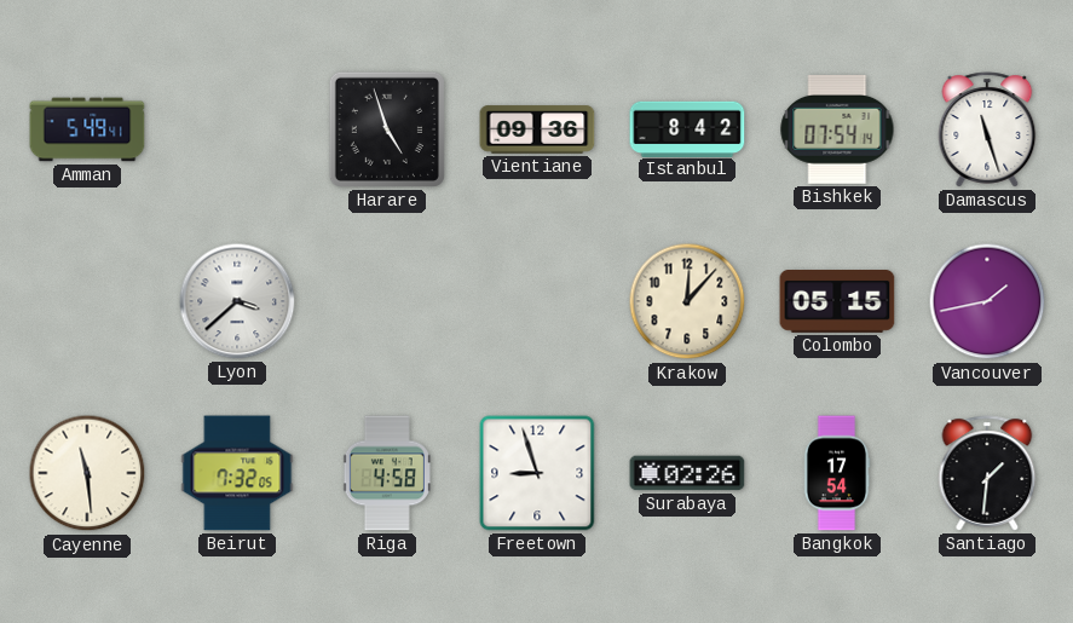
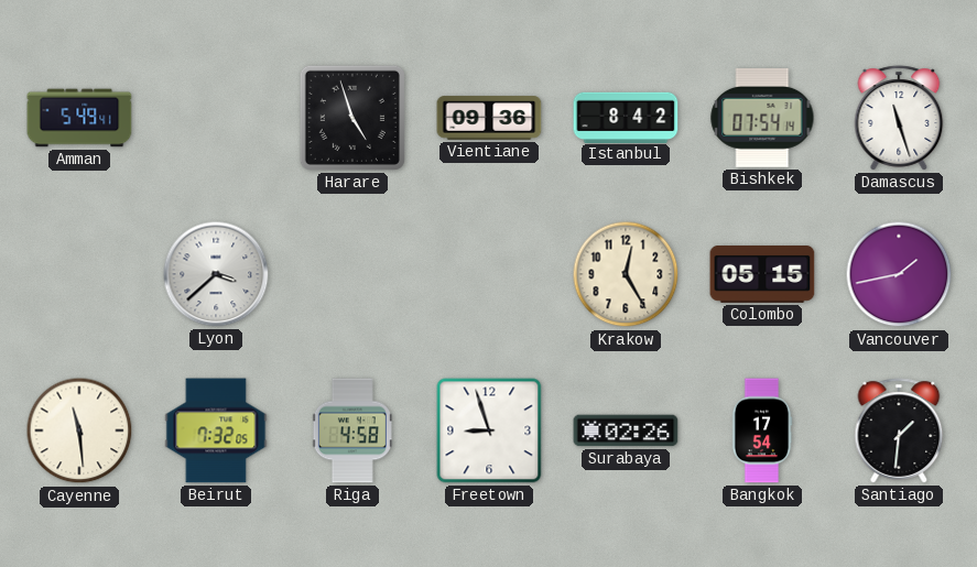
Krakow: 12:07 -> 12:25
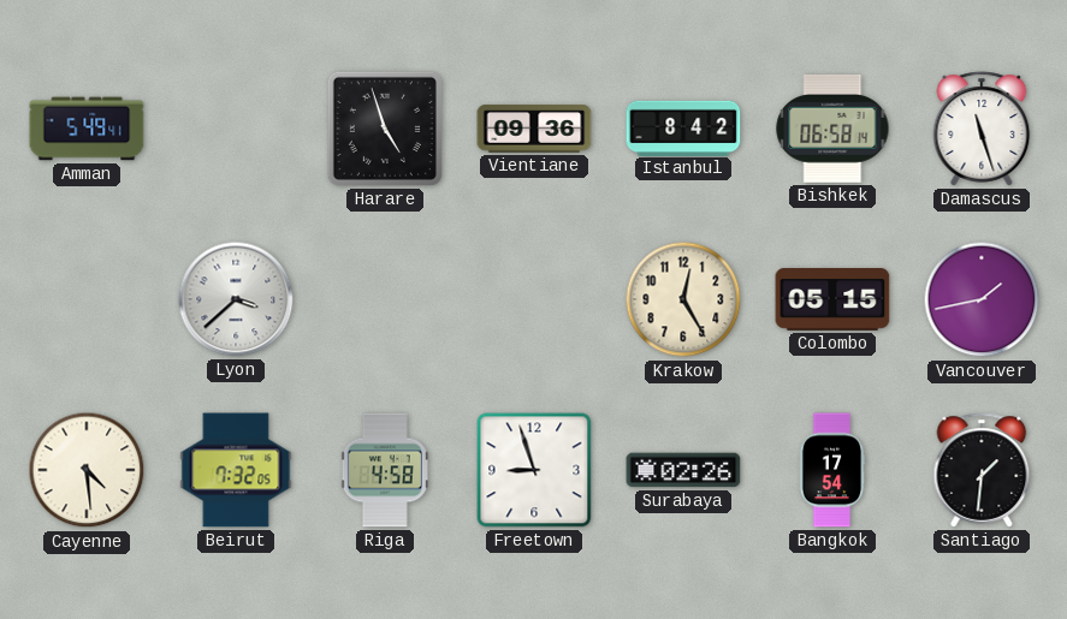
Bishkek: 07:54 -> 06:58
Cayenne: 11:29 -> 4:29
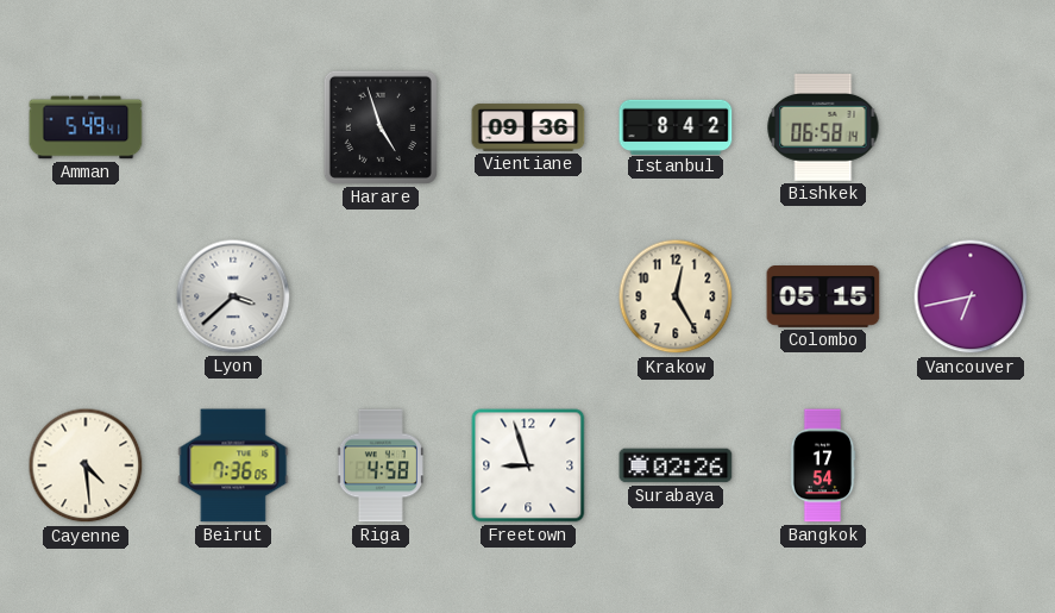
Damascus: 11:27 -> none
Vancouver: 1:43 -> 6:43
Beirut: 7:32 -> 7:36
Santiago: 1:31 -> none
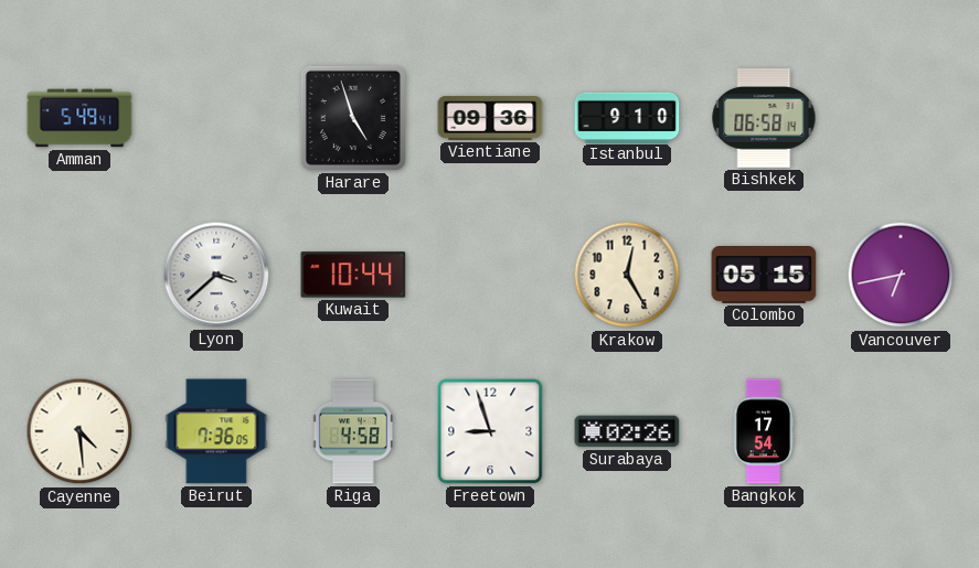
Istanbul: 8:42 -> 9:10
Kuwait: none -> 10:44
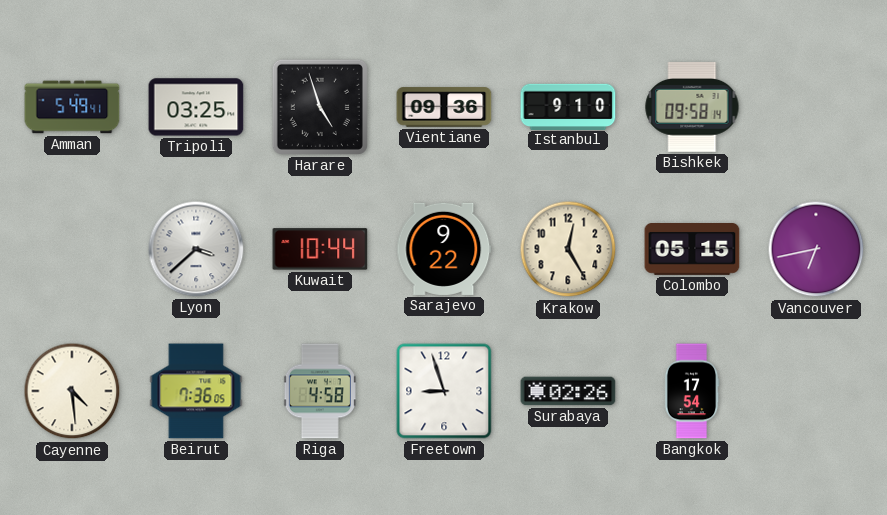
Tripoli: none -> 03:25
Bishkek: 06:58 -> 09:58
Sarajevo: none -> 9:22
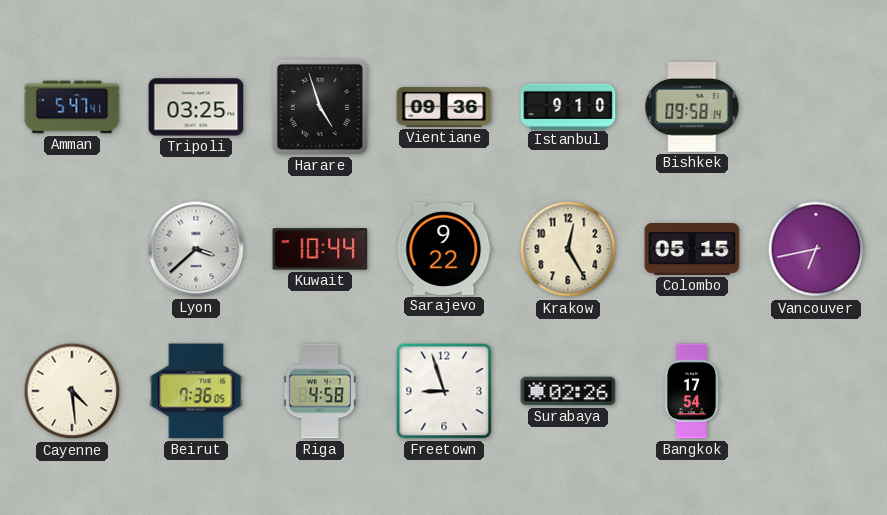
Amman: 5:49 -> 5:47
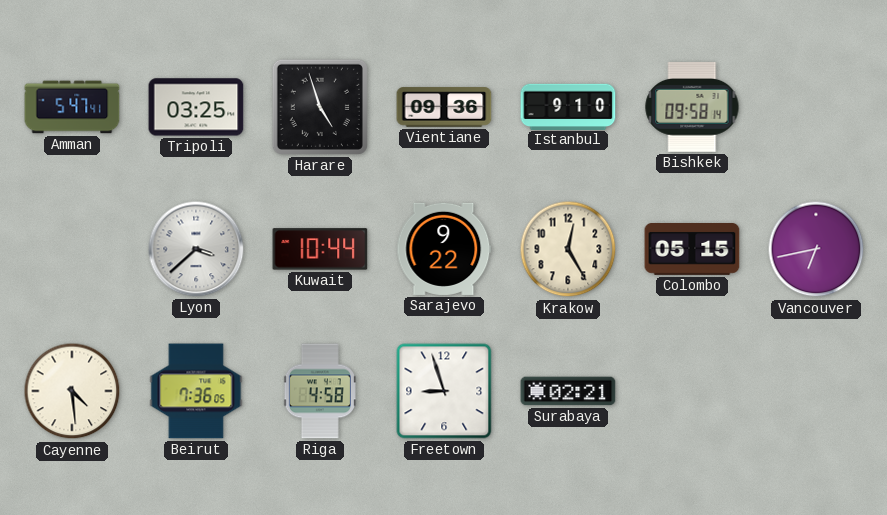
Surabaya: 02:26 -> 02:21
Bangkok: 17:54 -> none
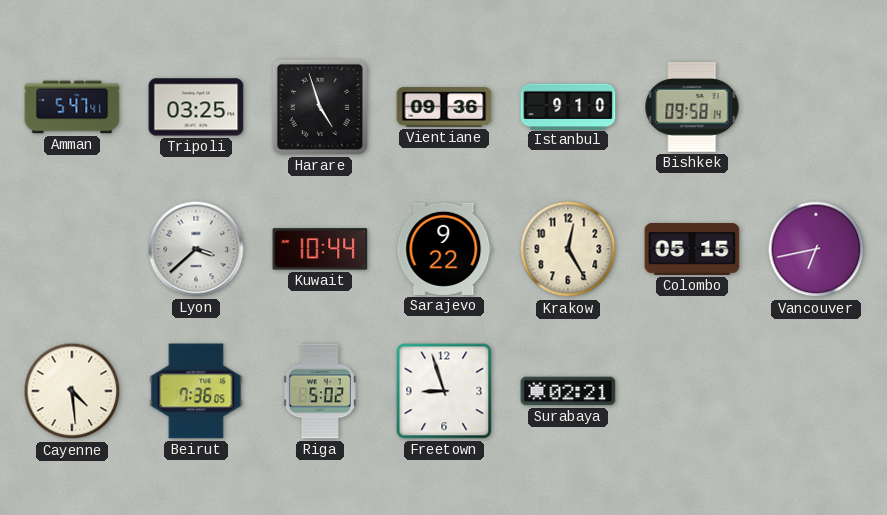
Riga: 4:58 -> 5:02
